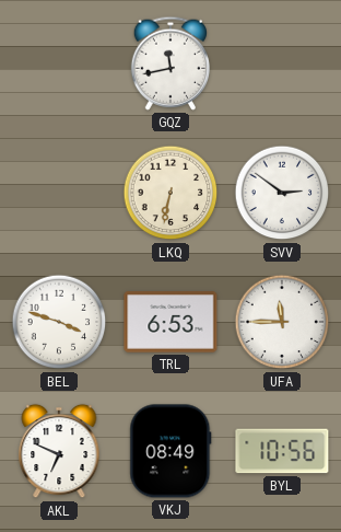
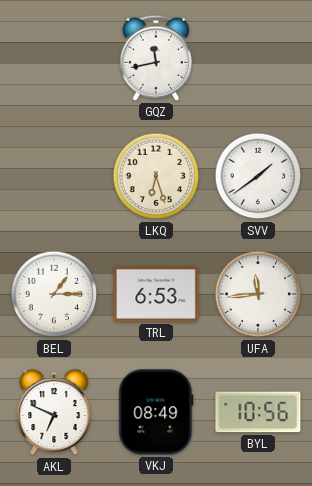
LKQ: 6:32 -> 6:27
SVV: 2:51 -> 1:39
BEL: 3:48 -> 1:15
UFA: 11:45 -> 11:44
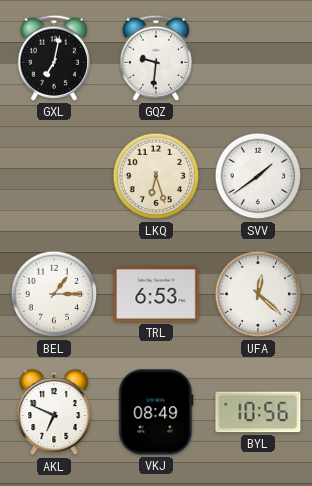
GXL: none -> 7:02
GQZ: 11:43 -> 9:31
UFA: 11:44 -> 12:22
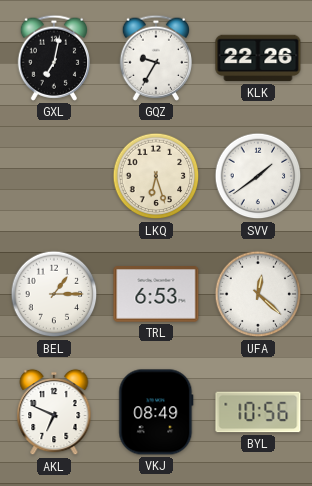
GQZ: 9:31 -> 9:35
KLK: none -> 22:26
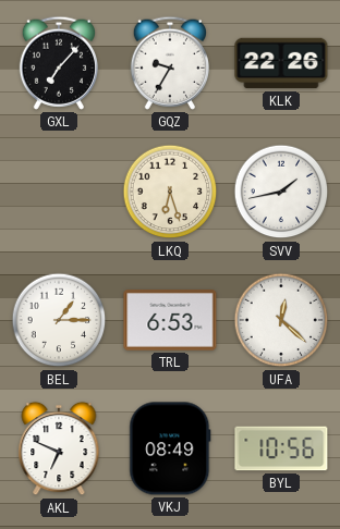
GXL: 7:02 -> 7:07
SVV: 1:39 -> 1:43
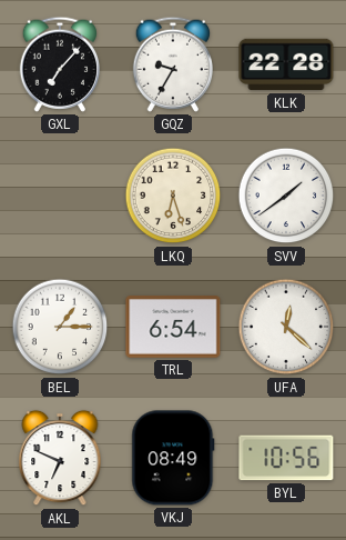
KLK: 22:26 -> 22:28
SVV: 1:43 -> 1:39
TRL: 6:53 -> 6:54
